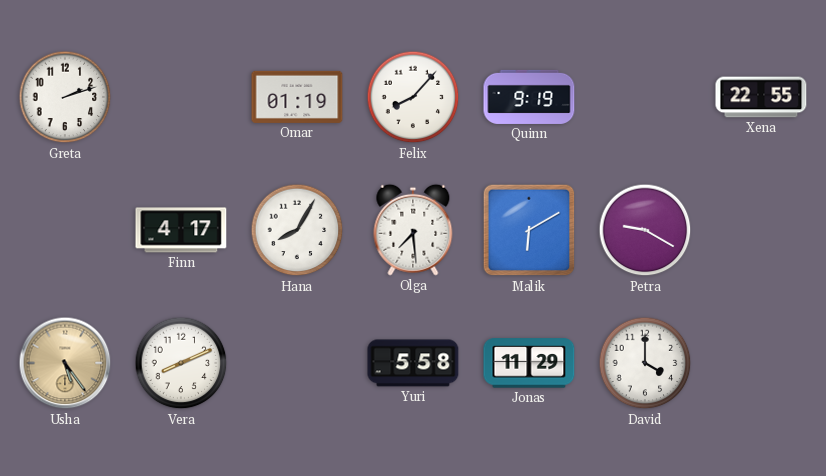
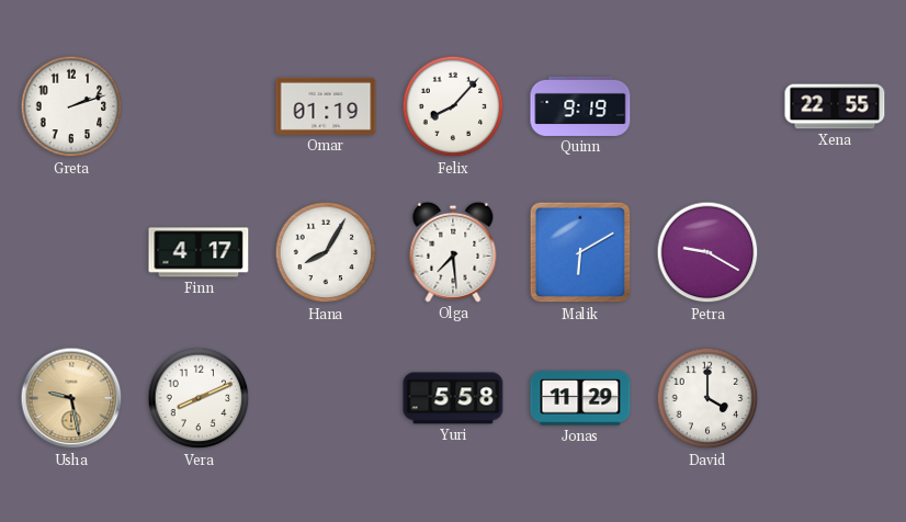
Usha: 5:24 -> 9:28
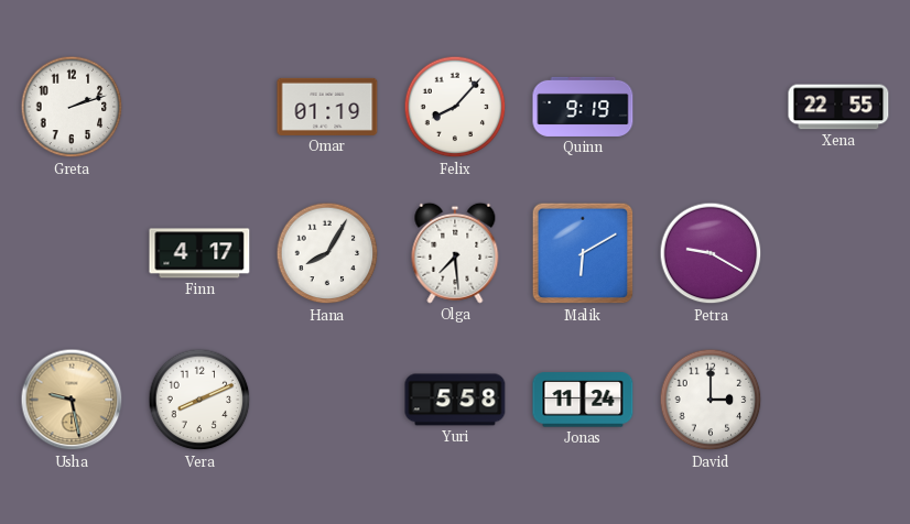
Jonas: 11:29 -> 11:24
David: 4:00 -> 3:00
